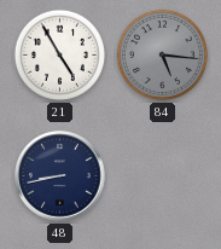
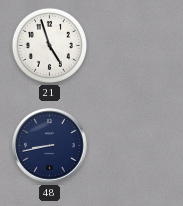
21: 4:55 -> 4:57
84: 5:16 -> none
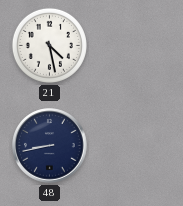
21: 4:57 -> 4:28
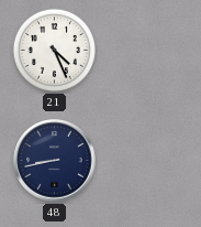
21: 4:28 -> 4:26
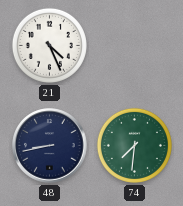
74: none -> 7:31
